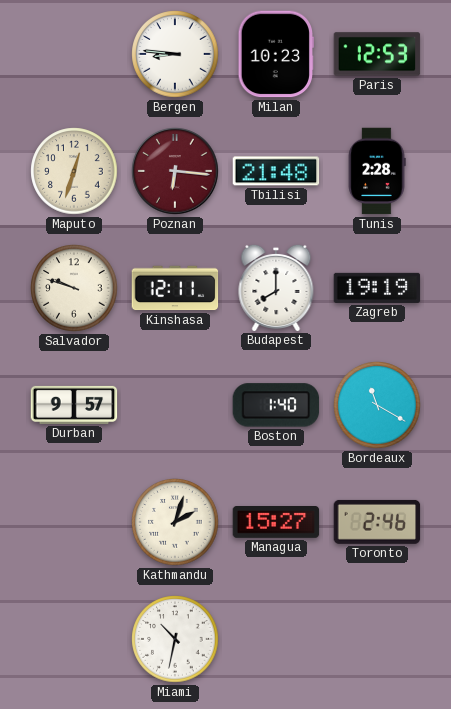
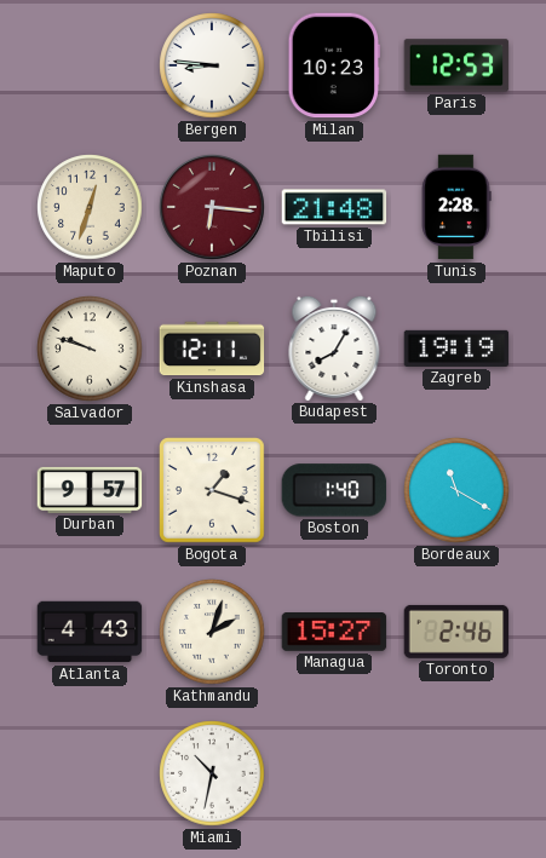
Budapest: 8:00 -> 8:05
Bogota: none -> 1:18
Atlanta: none -> 4:43
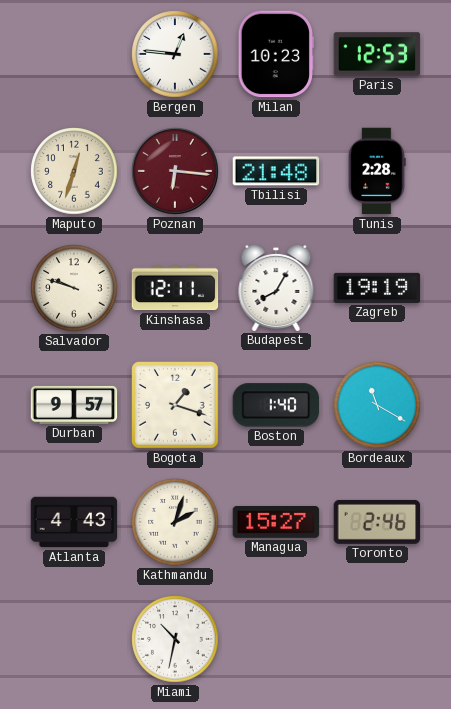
Bergen: 8:46 -> 12:46
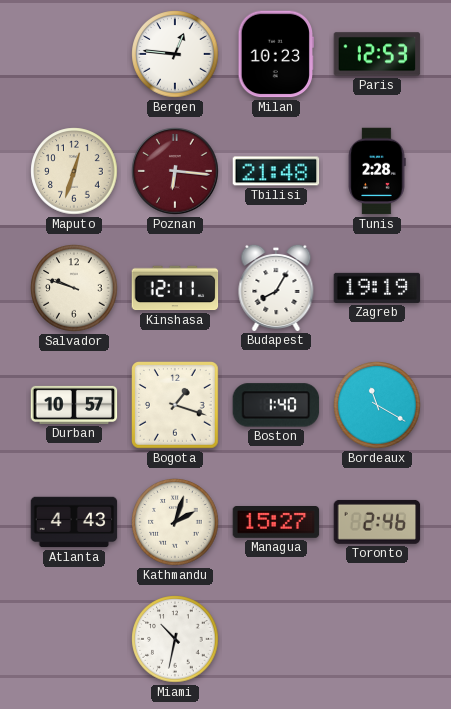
Durban: 9:57 -> 10:57
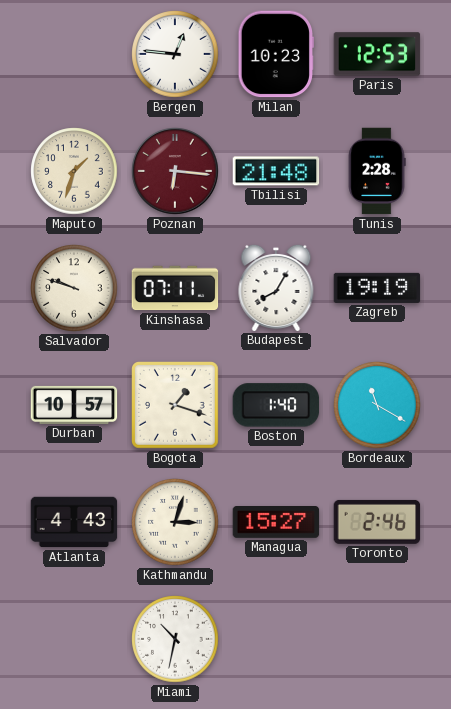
Maputo: 12:33 -> 1:33
Kinshasa: 12:11 -> 07:11
Kathmandu: 2:03 -> 3:03
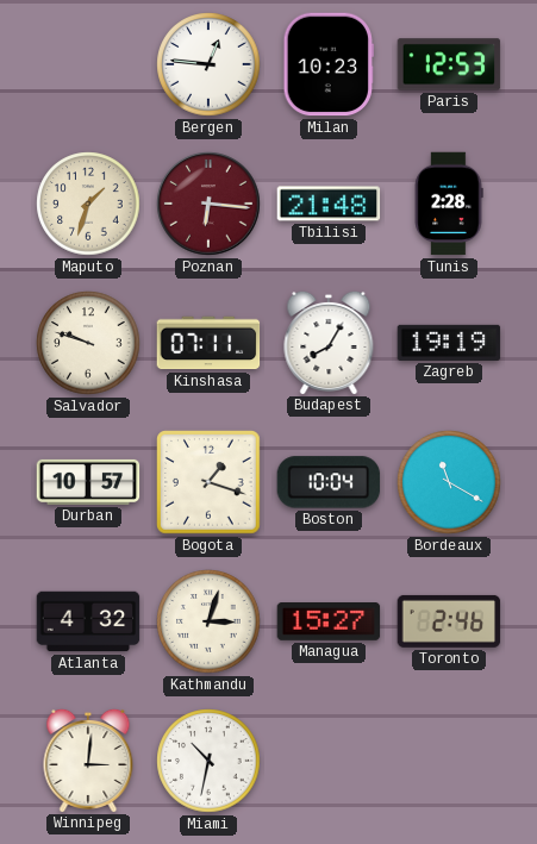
Boston: 1:40 -> 10:04
Atlanta: 4:43 -> 4:32
Winnipeg: none -> 3:01
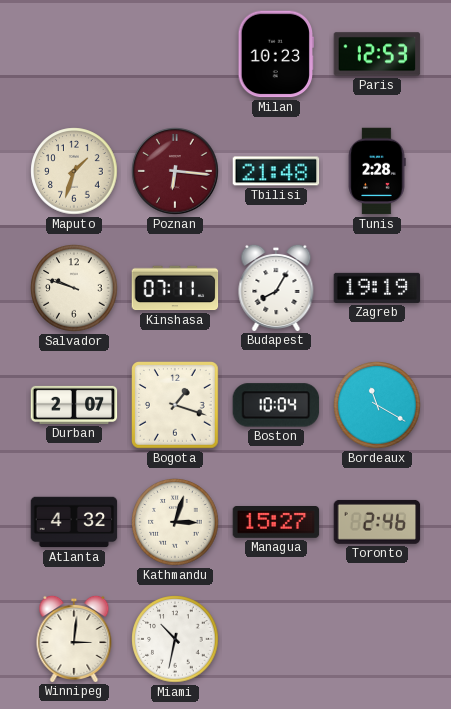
Bergen: 12:46 -> none
Durban: 10:57 -> 2:07
